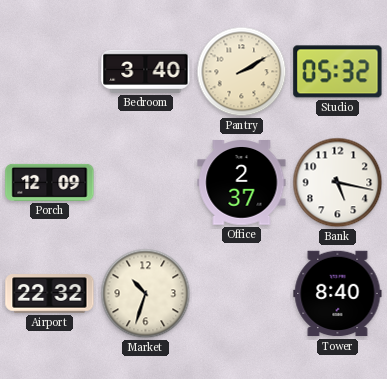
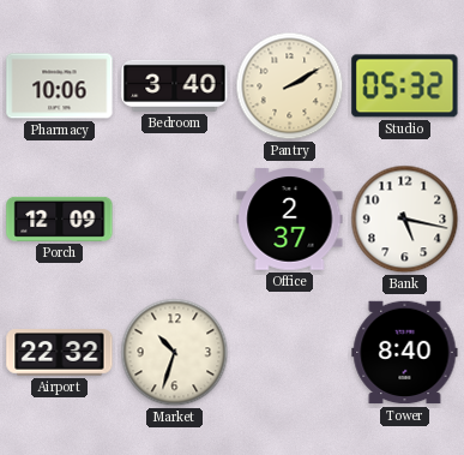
Pharmacy: none -> 10:06
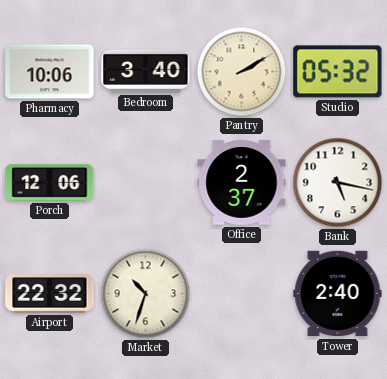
Porch: 12:09 -> 12:06
Tower: 8:40 -> 2:40
